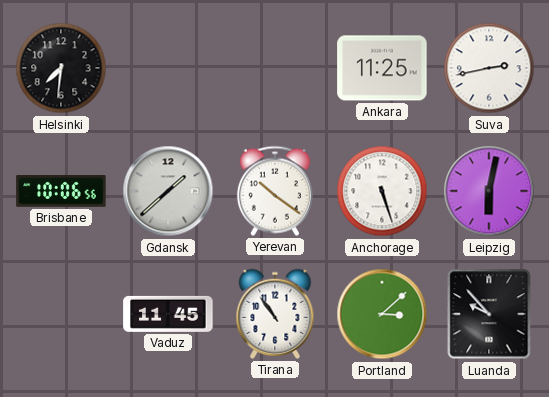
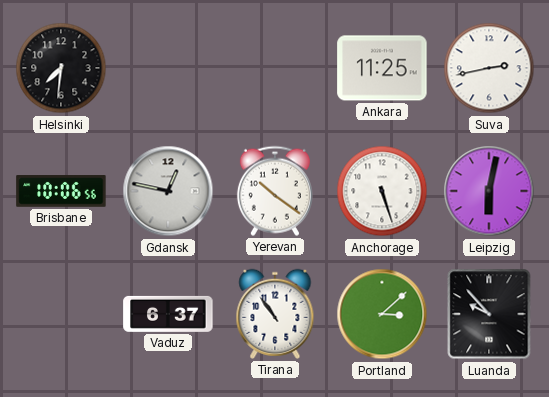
Gdansk: 1:38 -> 12:47
Vaduz: 11:45 -> 6:37
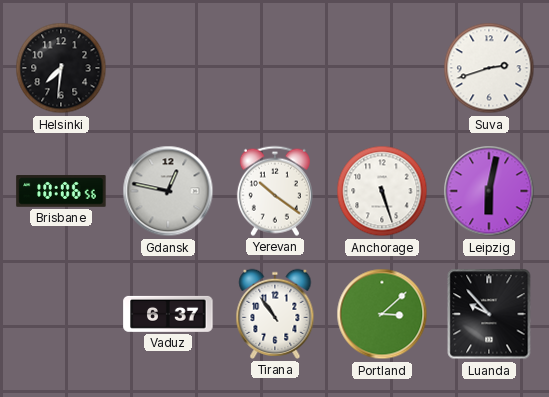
Ankara: 11:25 -> none
Suva: 2:43 -> 2:42
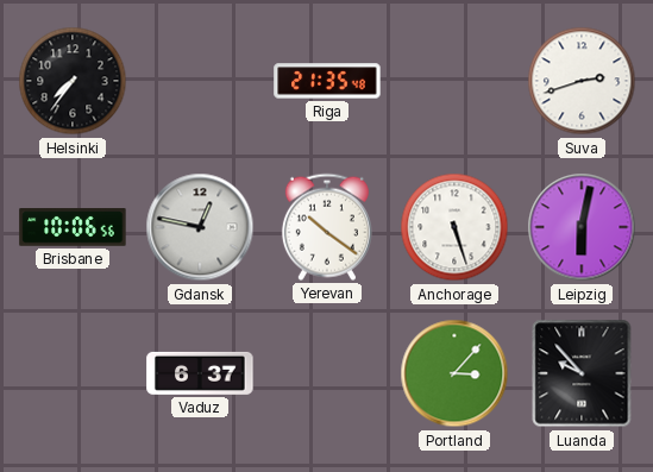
Helsinki: 7:31 -> 7:36
Riga: none -> 21:35
Tirana: 10:54 -> none
Portland: 3:08 -> 3:07
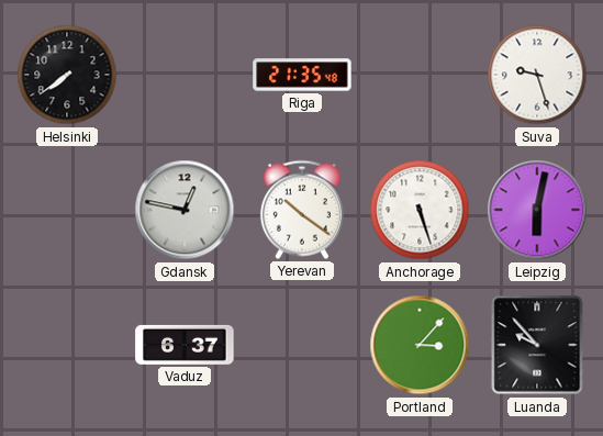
Helsinki: 7:36 -> 7:39
Suva: 2:42 -> 9:27
Brisbane: 10:06 -> none
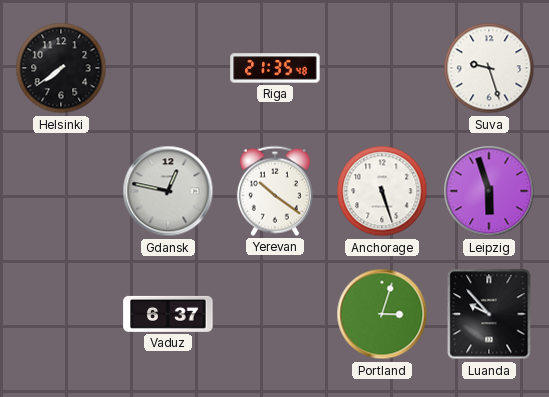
Leipzig: 6:02 -> 5:57
Portland: 3:07 -> 3:03
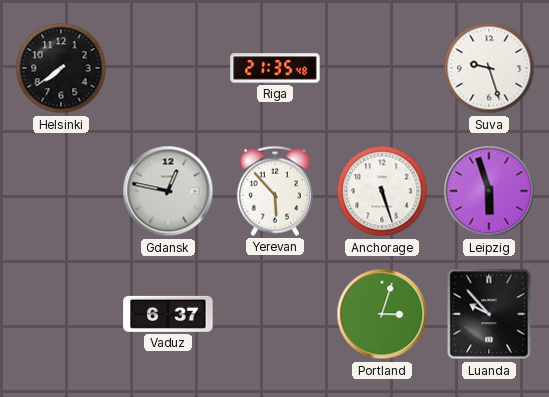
Yerevan: 10:21 -> 5:53
